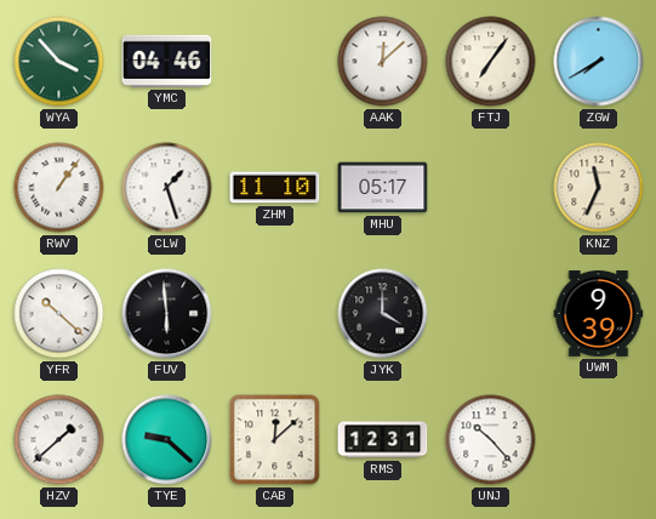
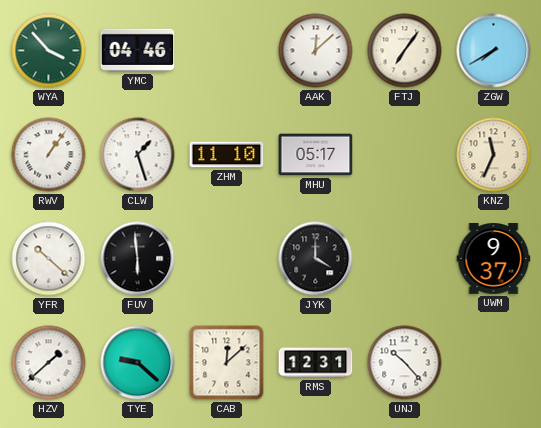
UWM: 9:39 -> 9:37
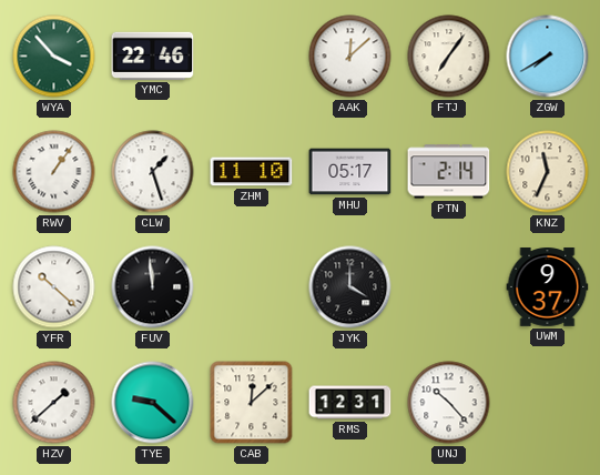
YMC: 04:46 -> 22:46
PTN: none -> 2:14
FUV: 5:59 -> 11:59
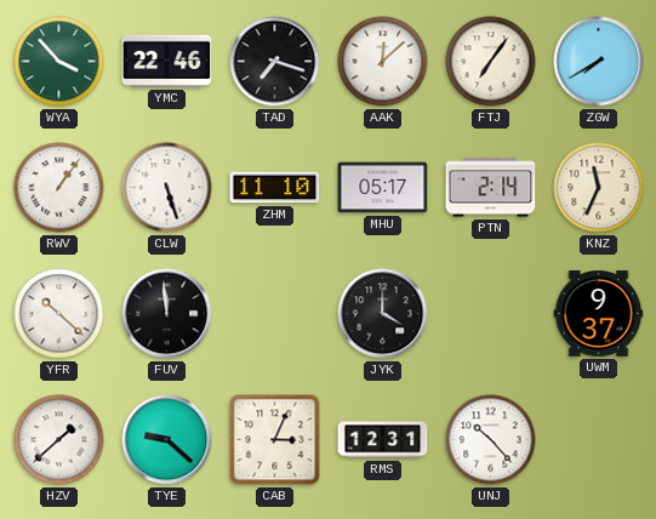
TAD: none -> 7:18
CLW: 1:27 -> 5:27
CAB: 12:08 -> 3:04
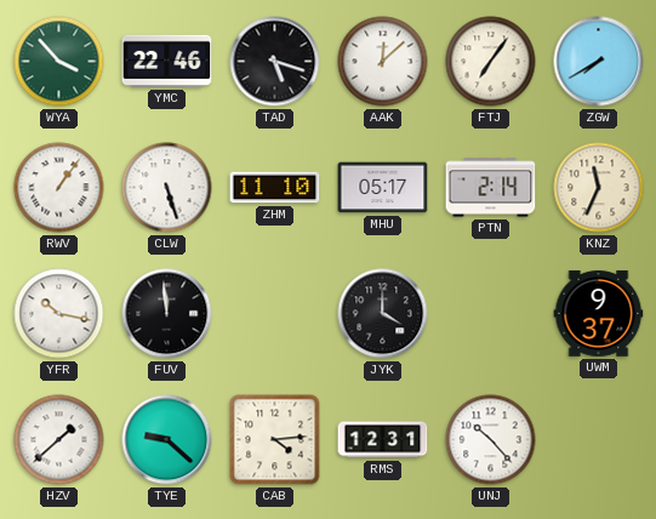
TAD: 7:18 -> 5:18
YFR: 10:22 -> 10:17
CAB: 3:04 -> 4:14
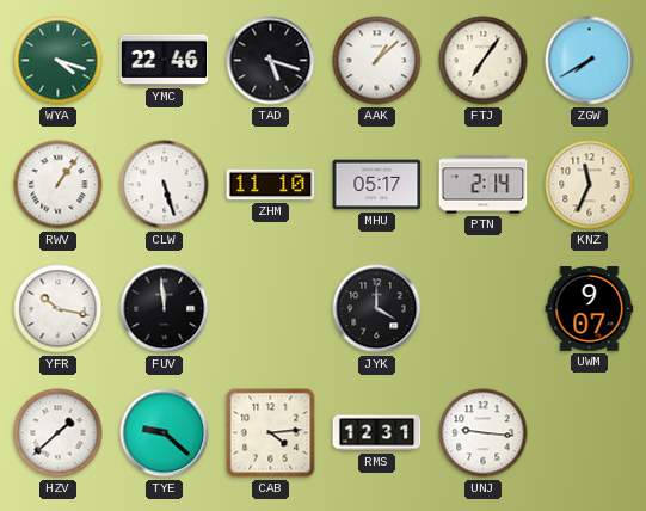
WYA: 3:53 -> 4:18
AAK: 12:08 -> 1:08
UWM: 9:37 -> 9:07
UNJ: 10:23 -> 9:16
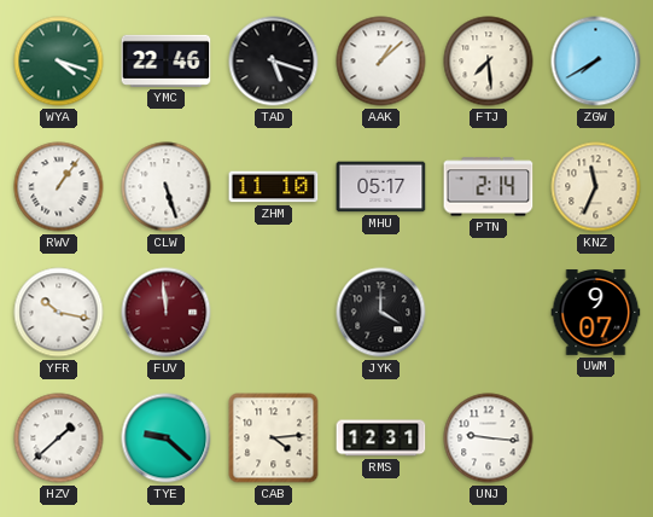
FTJ: 7:06 -> 7:29
FUV dial: black -> burgundy
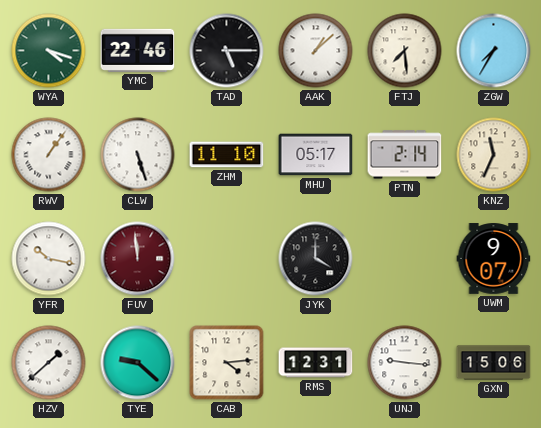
TAD: 5:18 -> 5:15
ZGW: 7:40 -> 7:35
GXN: none -> 15:06
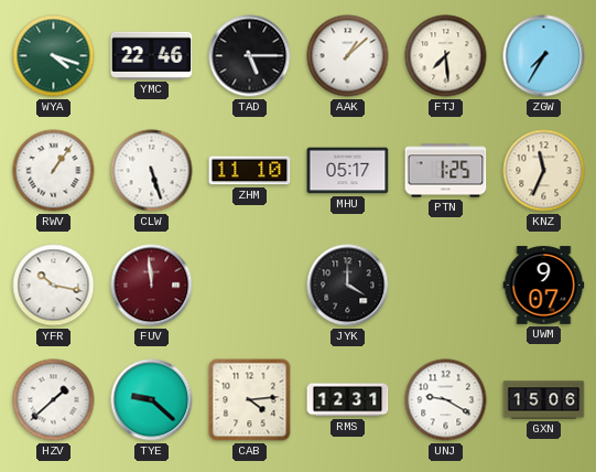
PTN: 2:14 -> 1:25
UNJ: 9:16 -> 9:20
